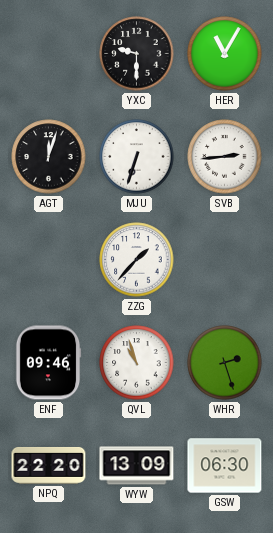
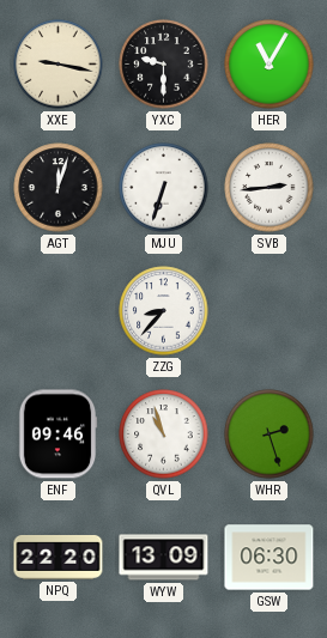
XXE: none -> 9:17
ZZG: 1:37 -> 8:37
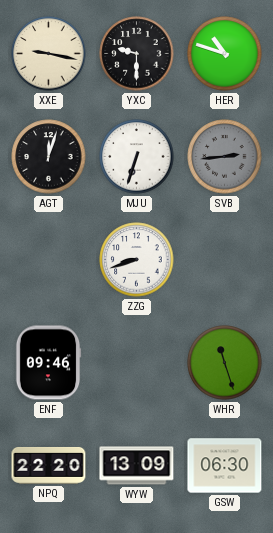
HER: 11:05 -> 10:48
SVB dial: white -> grey
ZZG: 8:37 -> 8:42
QVL: 10:57 -> none
WHR: 2:27 -> 11:27
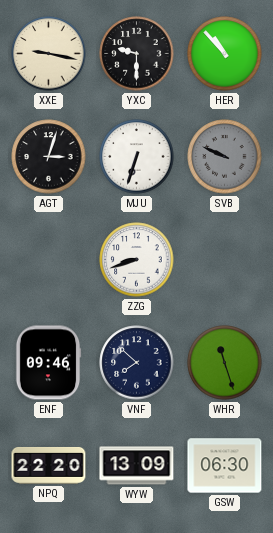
HER: 10:48 -> 10:53
AGT: 12:03 -> 3:03
SVB: 2:44 -> 9:49
VNF: none -> 7:52
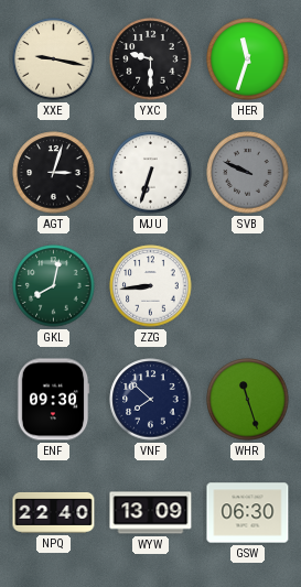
HER: 10:53 -> 11:33
GKL: none -> 8:02
ZZG: 8:42 -> 8:44
ENF: 09:46 -> 09:30
NPQ: 22:20 -> 22:40
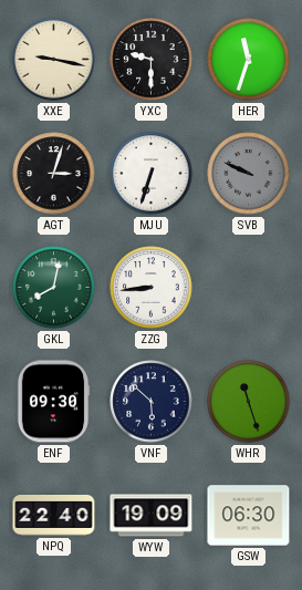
VNF: 7:52 -> 5:52
WYW: 13:09 -> 19:09
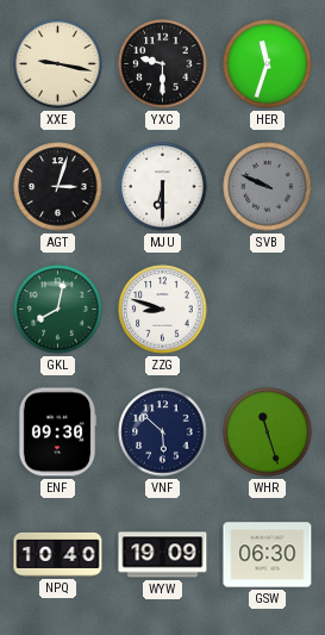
MJU: 6:33 -> 6:30
ZZG: 8:44 -> 8:48
NPQ: 22:40 -> 10:40
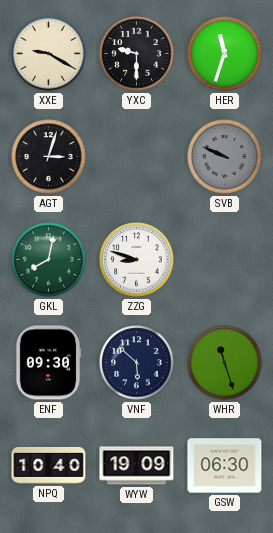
XXE: 9:17 -> 9:20
MJU: 6:30 -> none
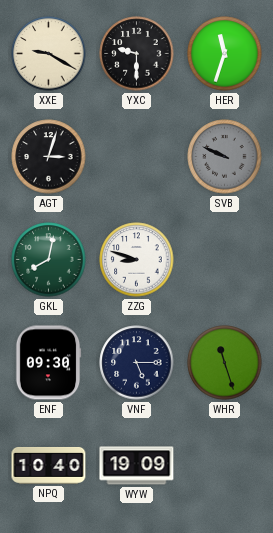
VNF: 5:52 -> 5:15
GSW: 06:30 -> none
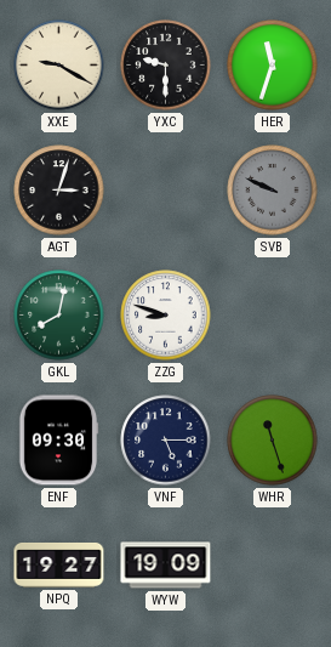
NPQ: 10:40 -> 19:27
